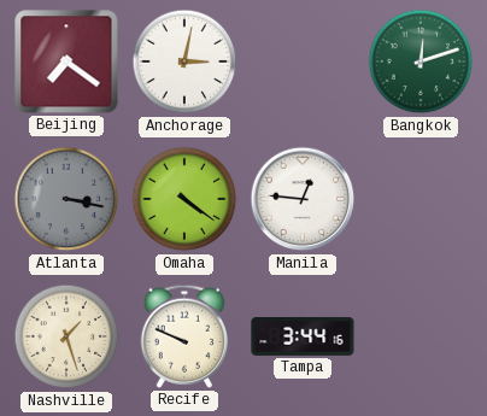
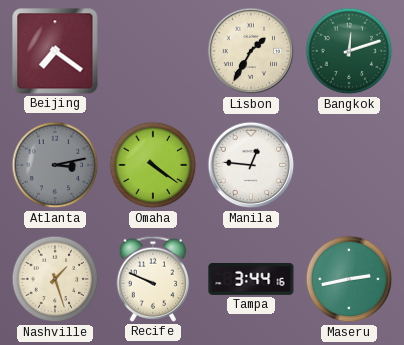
Anchorage: 3:02 -> none
Lisbon: none -> 1:35
Atlanta: 3:17 -> 3:13
Maseru: none -> 2:43
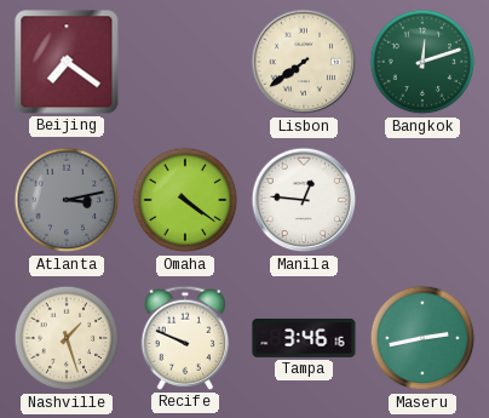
Lisbon: 1:35 -> 7:39
Tampa: 3:44 -> 3:46
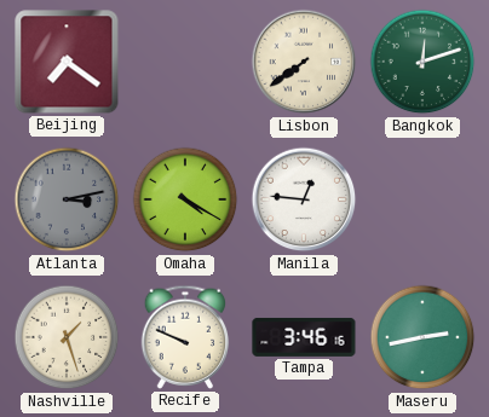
Omaha: 4:21 -> 4:20
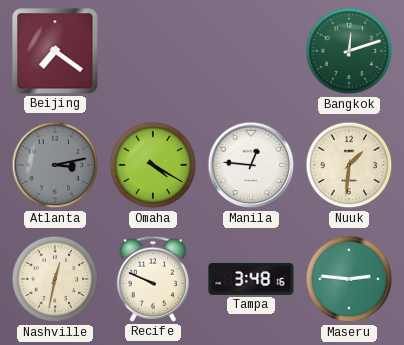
Lisbon: 7:39 -> none
Nuuk: none -> 1:31
Nashville: 1:27 -> 12:32
Tampa: 3:46 -> 3:48
Maseru: 2:43 -> 2:46
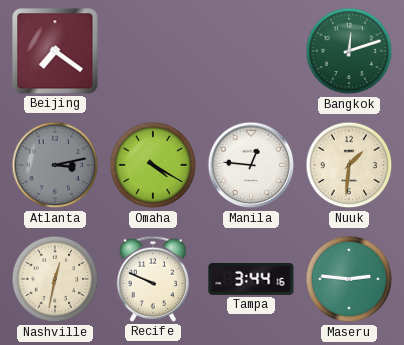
Tampa: 3:48 -> 3:44
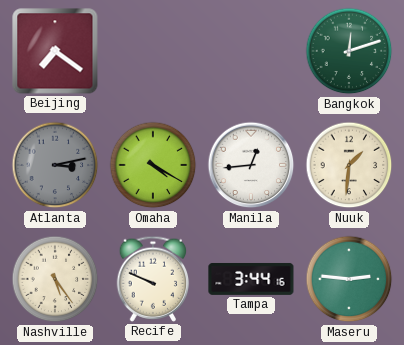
Manila: 12:46 -> 12:44
Nashville: 12:32 -> 5:24
